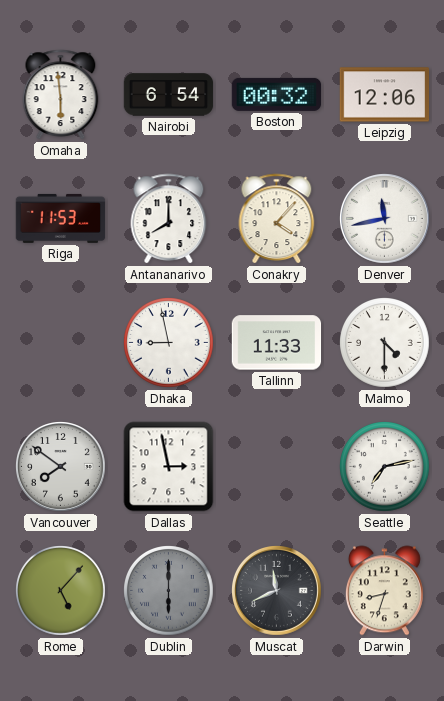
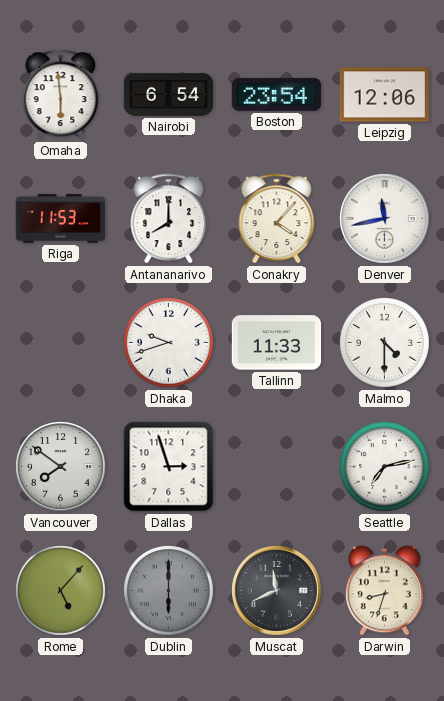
Boston: 00:32 -> 23:54
Dhaka: 8:58 -> 9:42
Dallas: 2:58 -> 2:57
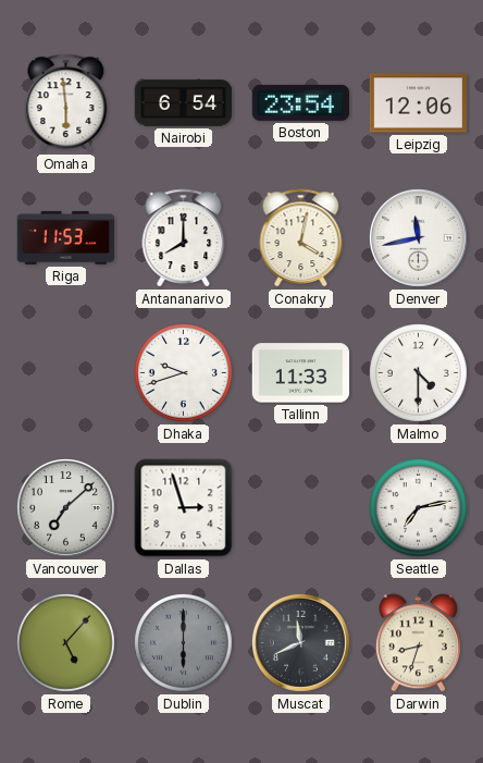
Conakry: 4:07 -> 4:02
Vancouver: 7:51 -> 7:08
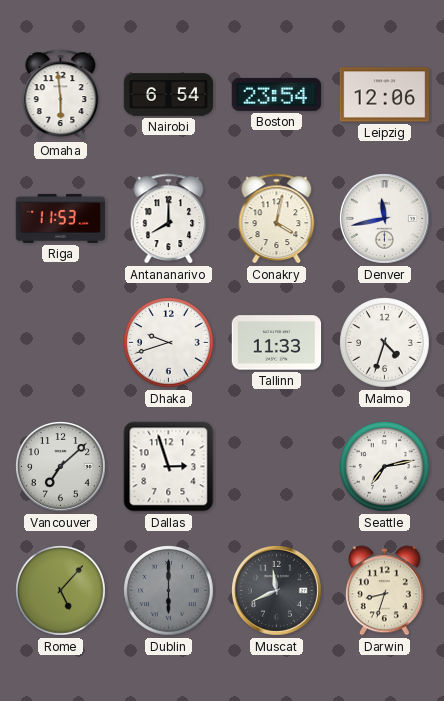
Malmo: 4:30 -> 4:33
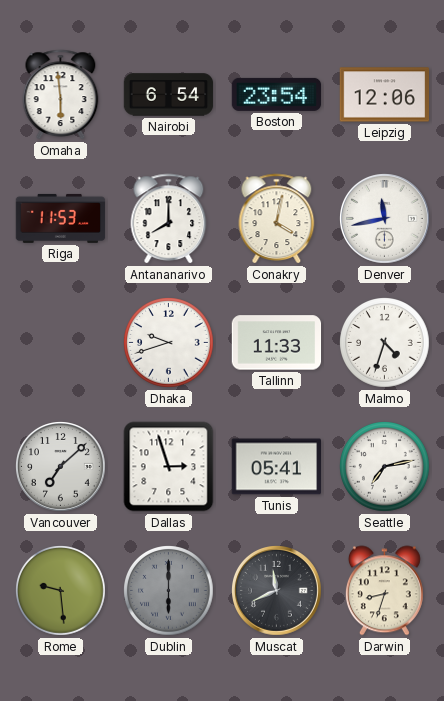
Tunis: none -> 05:41
Rome: 5:07 -> 9:29
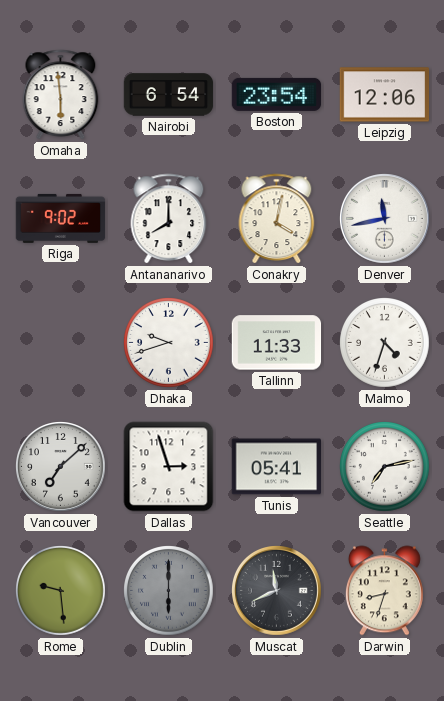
Riga: 11:53 -> 9:02
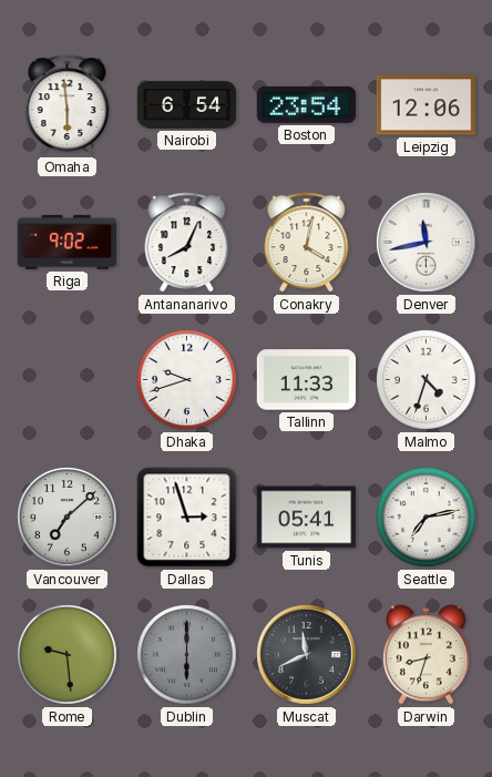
Antananarivo: 8:00 -> 8:04
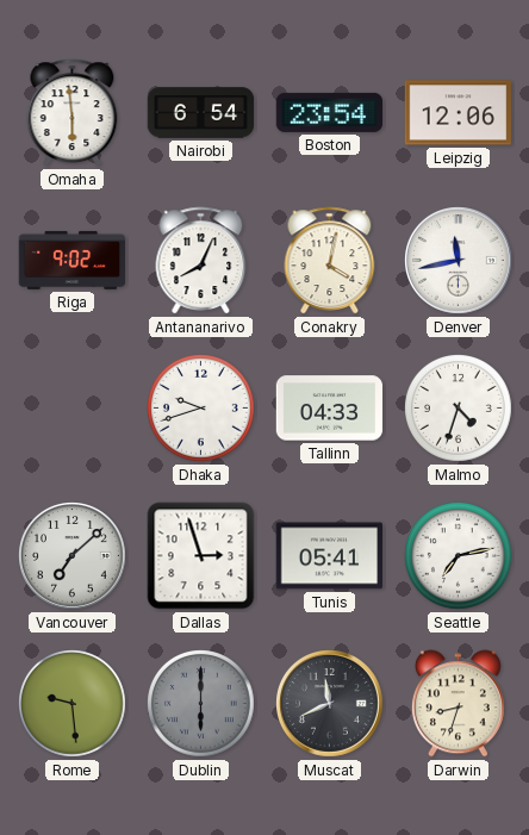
Tallinn: 11:33 -> 04:33
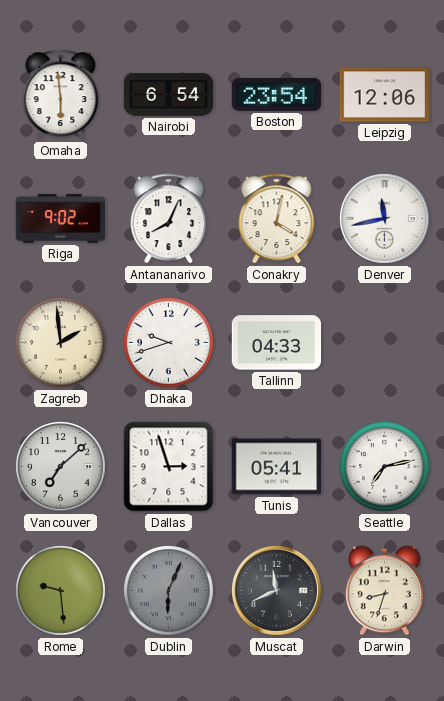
Zagreb: none -> 1:59
Malmo: 4:33 -> none
Dublin: 6:00 -> 6:04
